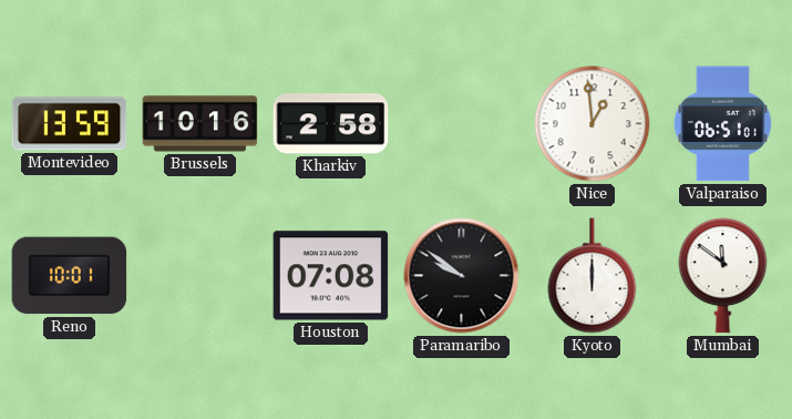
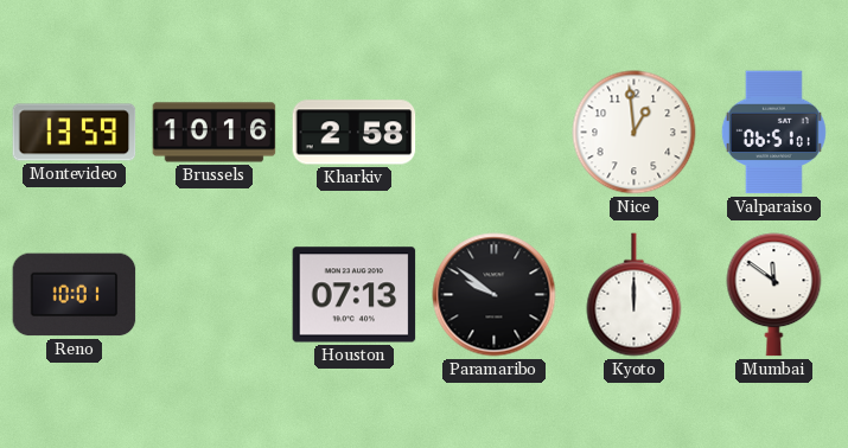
Houston: 07:08 -> 07:13
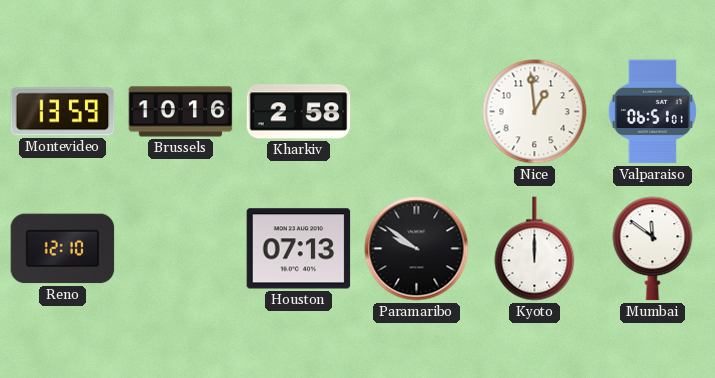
Reno: 10:01 -> 12:10
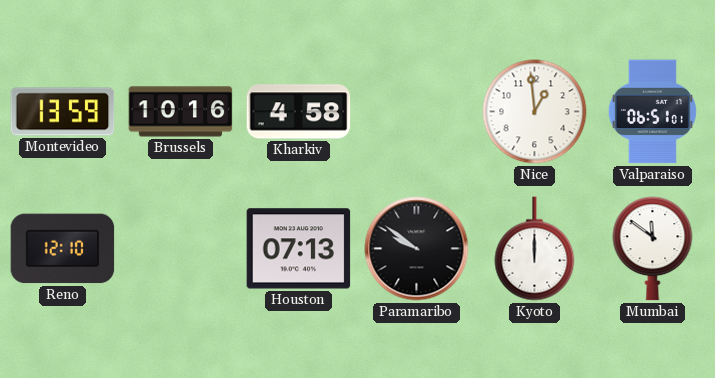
Kharkiv: 2:58 -> 4:58
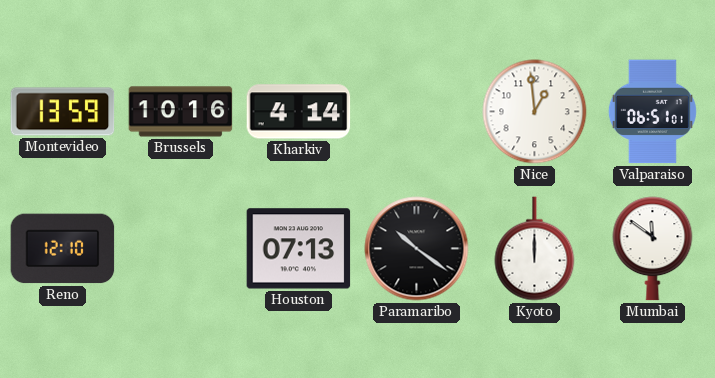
Kharkiv: 4:58 -> 4:14
Paramaribo: 9:51 -> 10:21
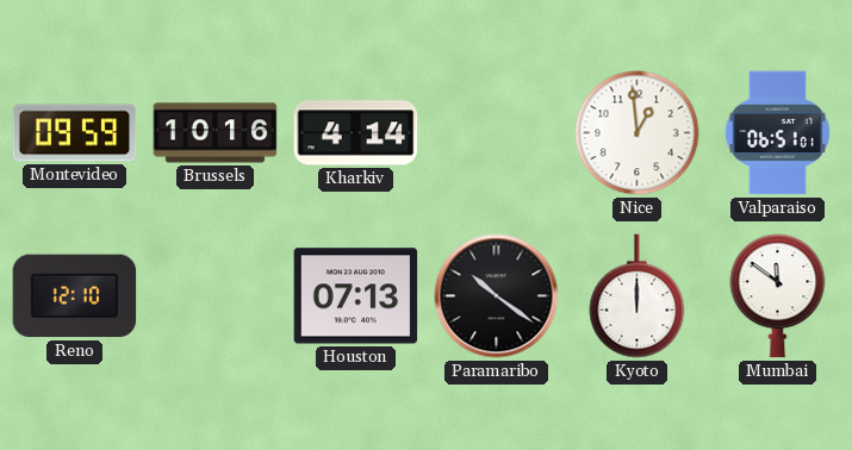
Montevideo: 13:59 -> 09:59
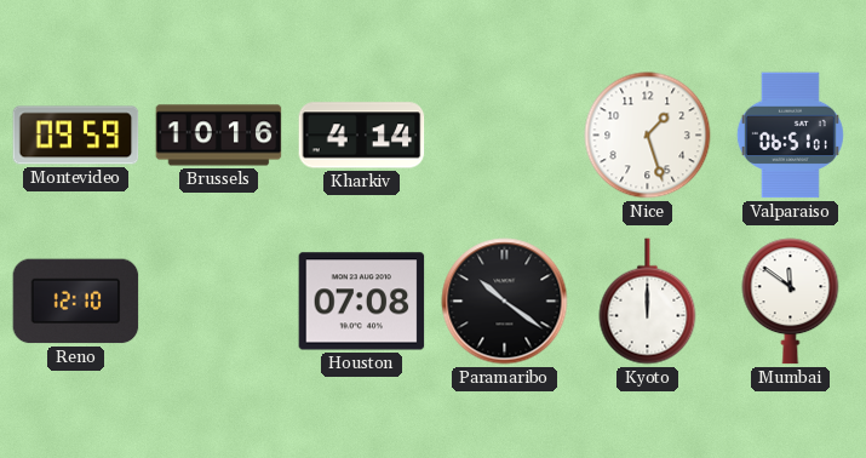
Nice: 12:59 -> 1:27
Houston: 07:13 -> 07:08
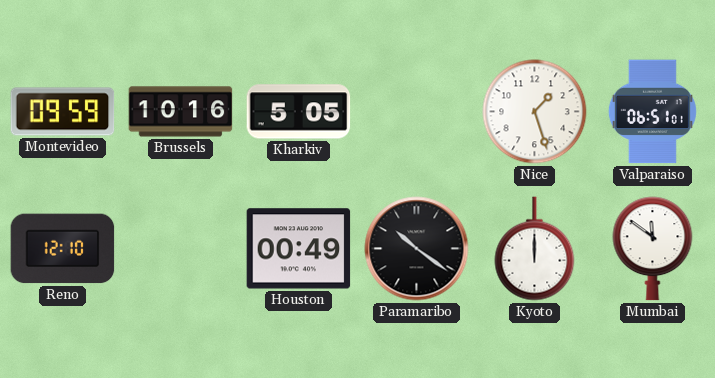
Kharkiv: 4:14 -> 5:05
Houston: 07:08 -> 00:49
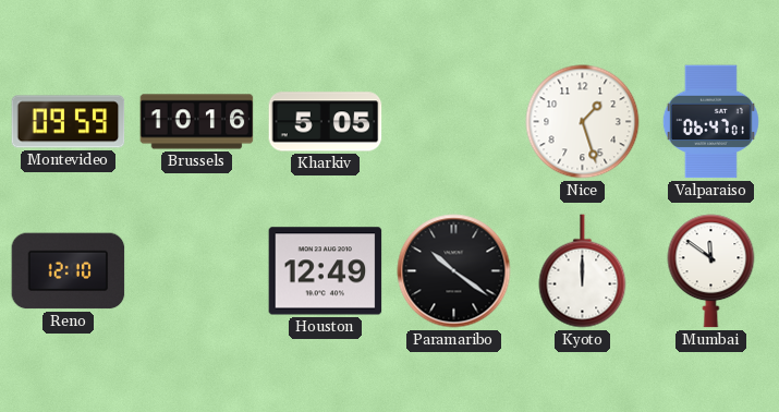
Valparaiso: 06:51 -> 06:47
Houston: 00:49 -> 12:49
